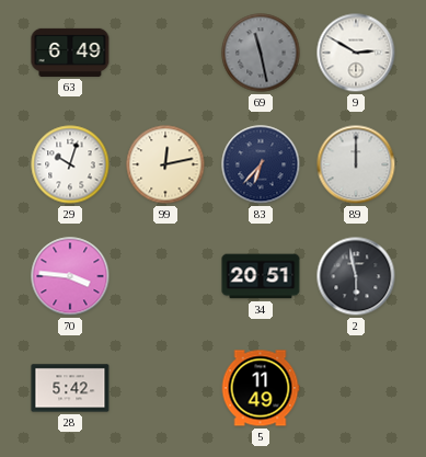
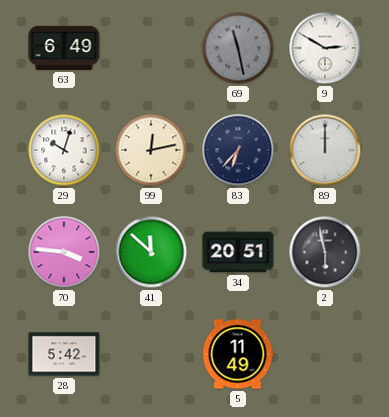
41: none -> 11:52
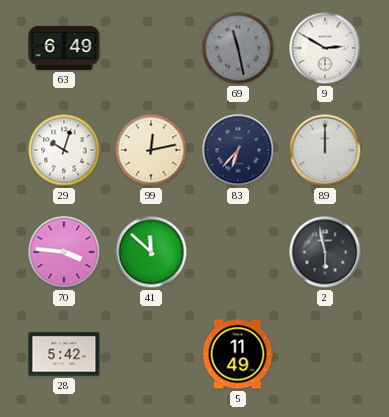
34: 20:51 -> none
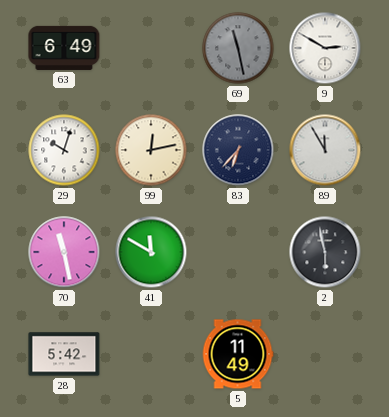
89: 12:00 -> 11:55
70: 3:46 -> 11:28
41: 11:52 -> 11:50
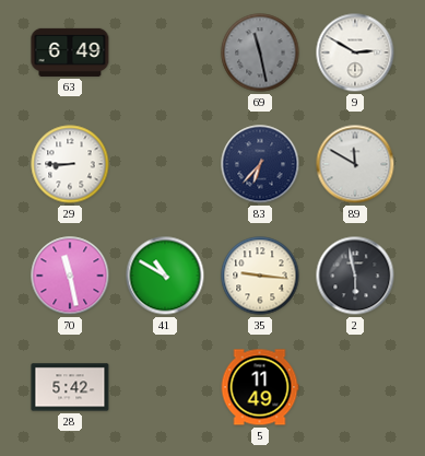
29: 10:03 -> 8:45
99: 12:13 -> none
89: 11:55 -> 11:50
41: 11:50 -> 10:50
35: none -> 9:16
